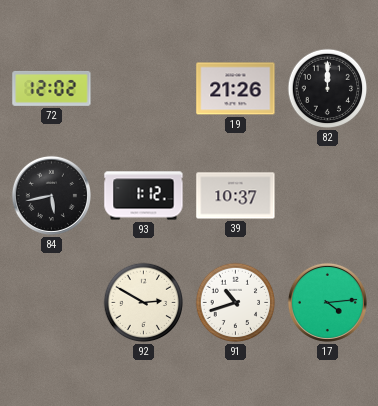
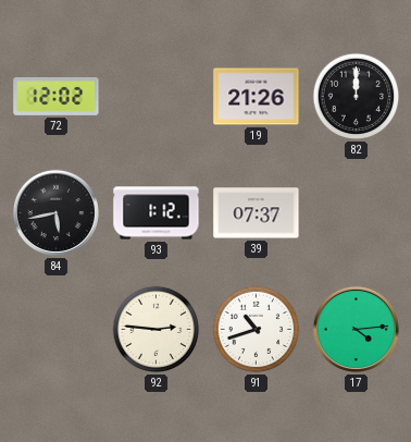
39: 10:37 -> 07:37
92: 2:50 -> 2:46
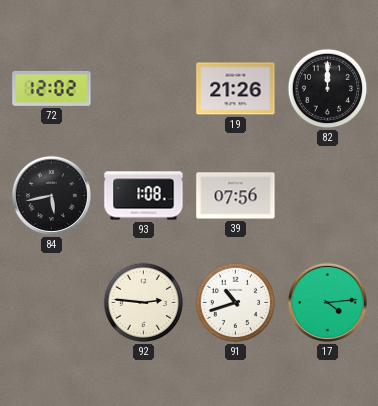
93: 1:12 -> 1:08
39: 07:37 -> 07:56
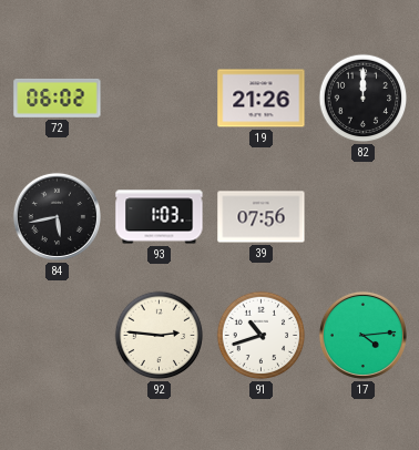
72: 12:02 -> 06:02
93: 1:08 -> 1:03
